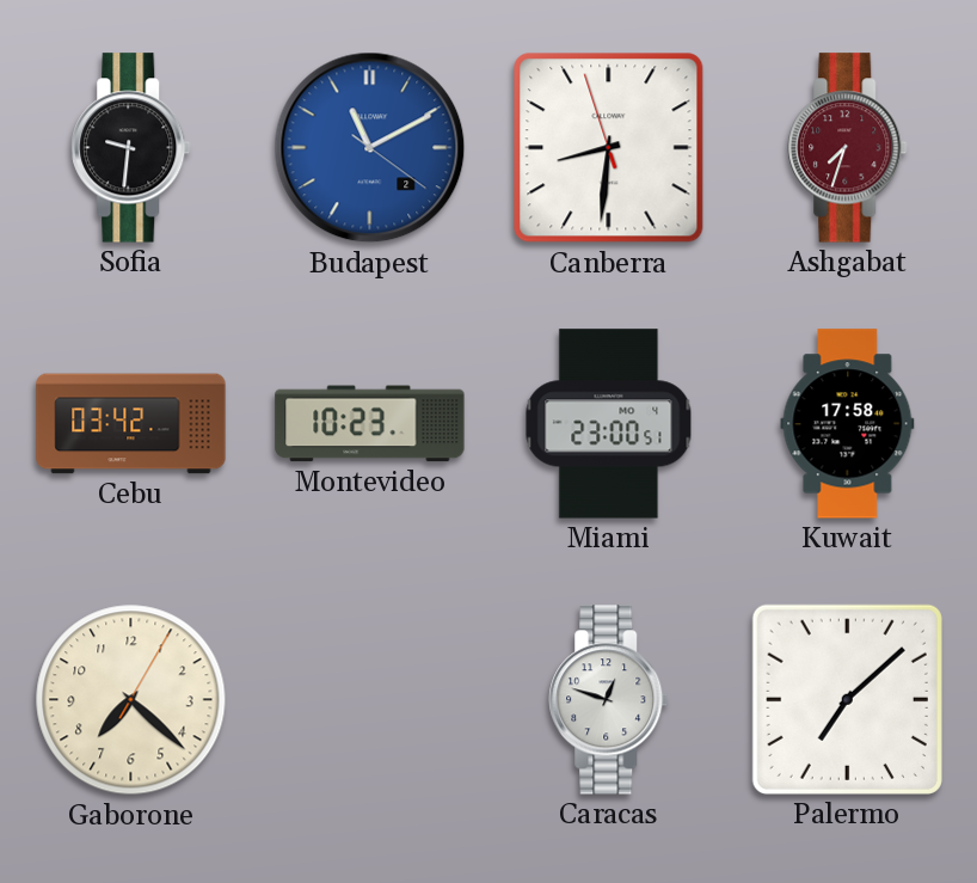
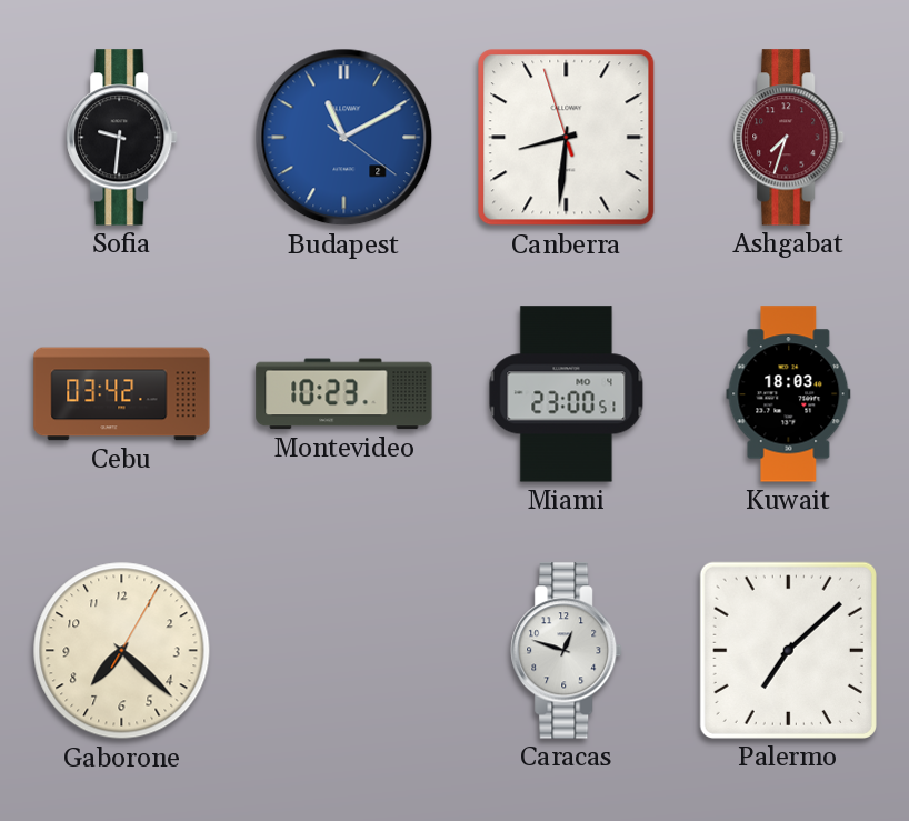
Kuwait: 17:58 -> 18:03
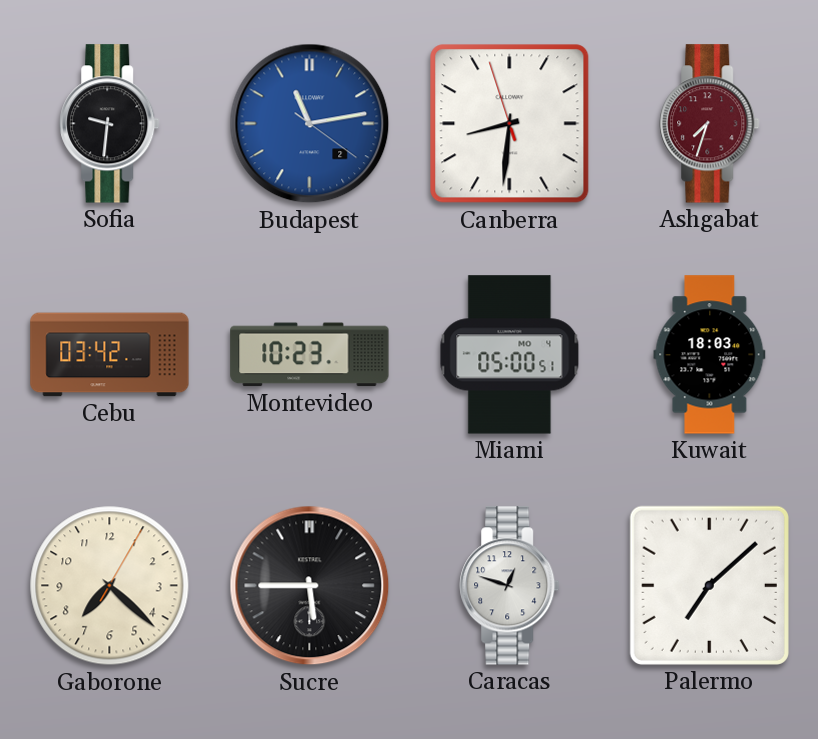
Budapest: 11:10 -> 11:13
Miami: 23:00 -> 05:00
Sucre: none -> 5:45
